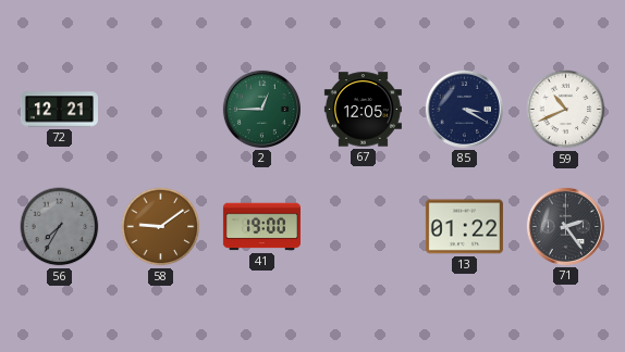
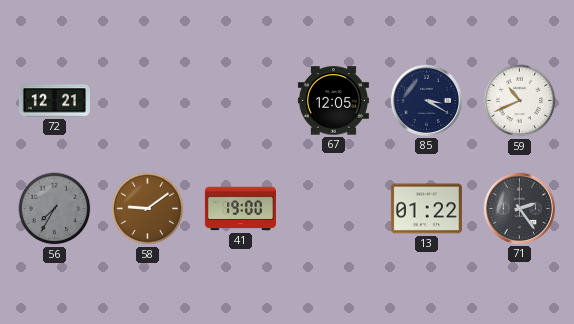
2: 12:45 -> none
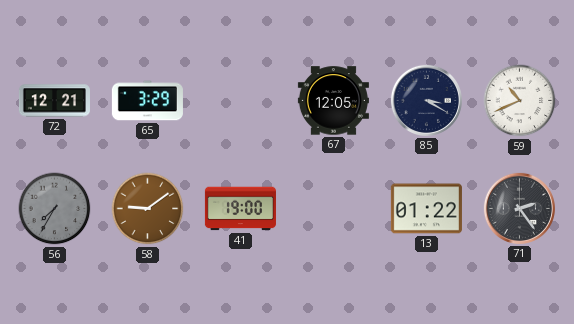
65: none -> 3:29
